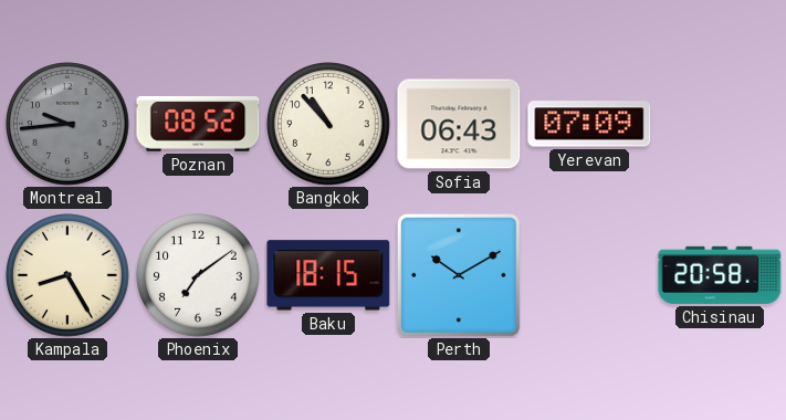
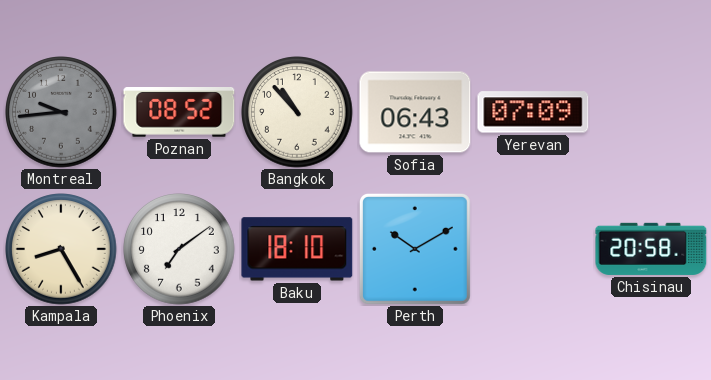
Baku: 18:15 -> 18:10
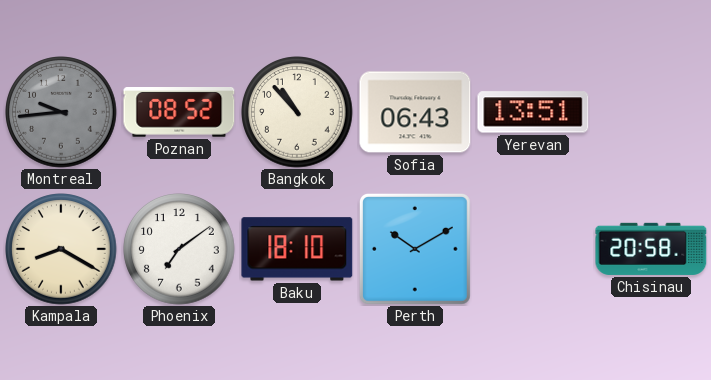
Yerevan: 07:09 -> 13:51
Kampala: 8:25 -> 8:20
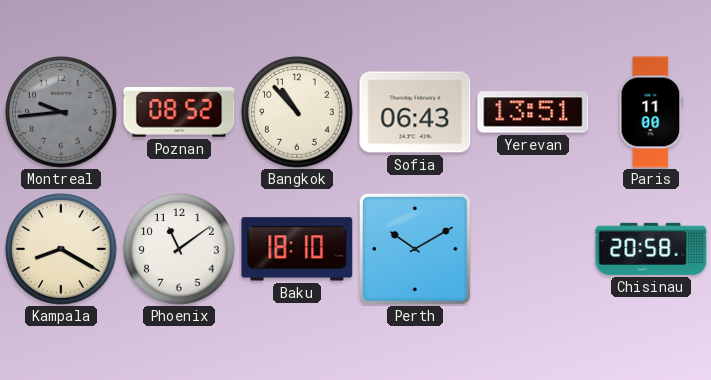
Paris: none -> 11:00
Phoenix: 7:09 -> 11:09
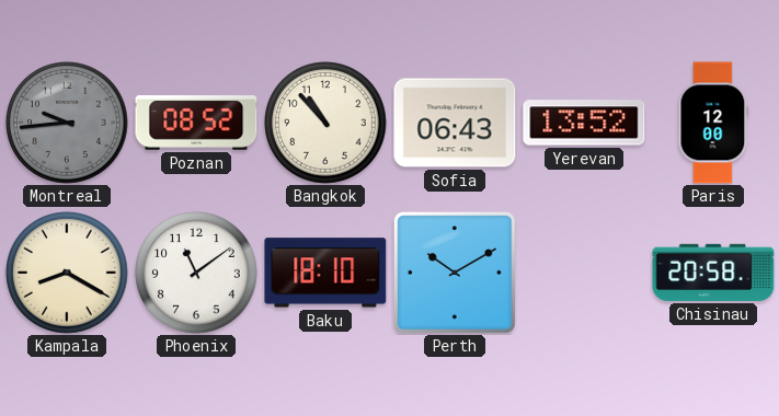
Yerevan: 13:51 -> 13:52
Paris: 11:00 -> 12:00
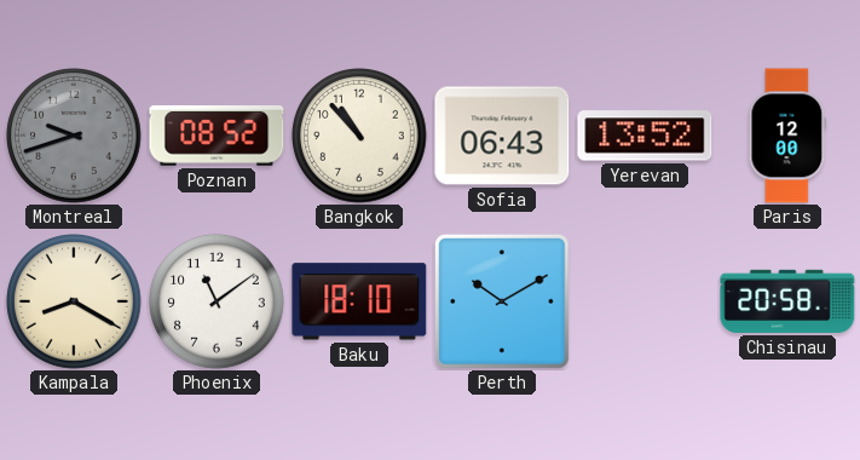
Montreal: 9:44 -> 9:42
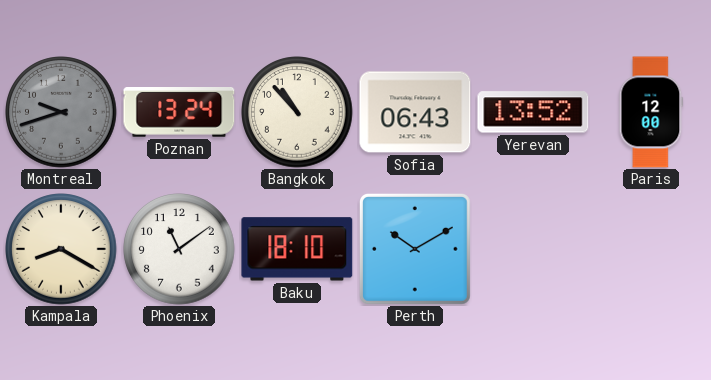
Poznan: 08:52 -> 13:24
Chisinau: 20:58 -> none
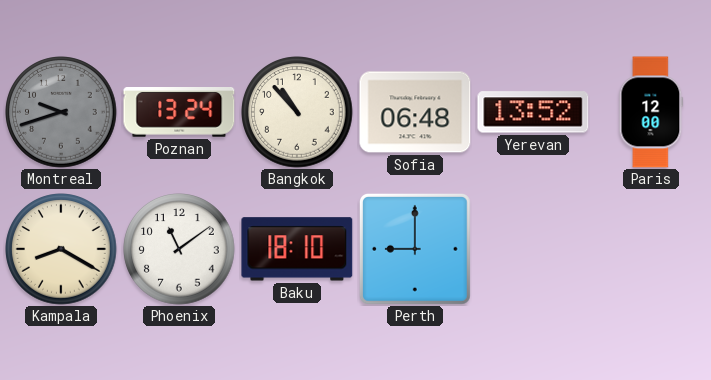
Sofia: 06:43 -> 06:48
Perth: 10:10 -> 9:00
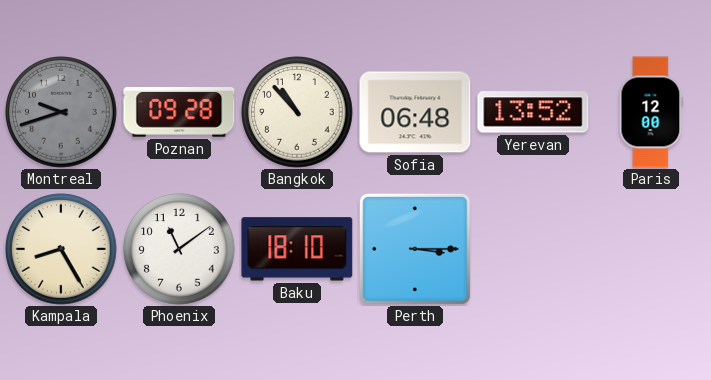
Poznan: 13:24 -> 09:28
Kampala: 8:20 -> 8:25
Perth: 9:00 -> 3:15
